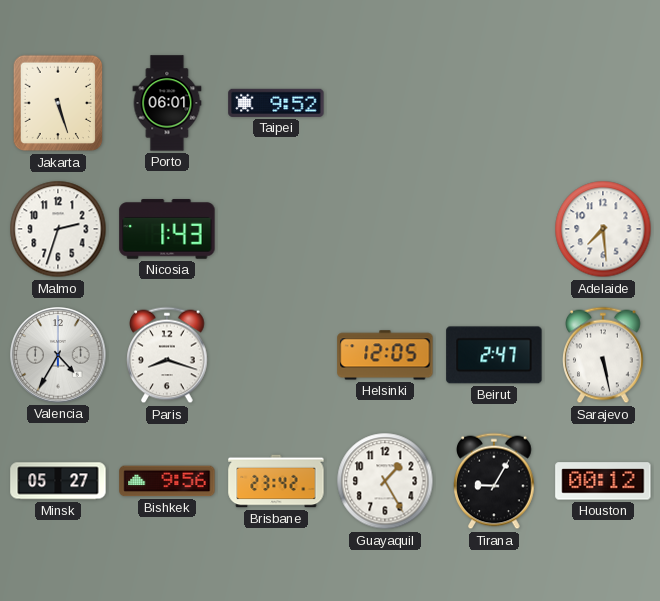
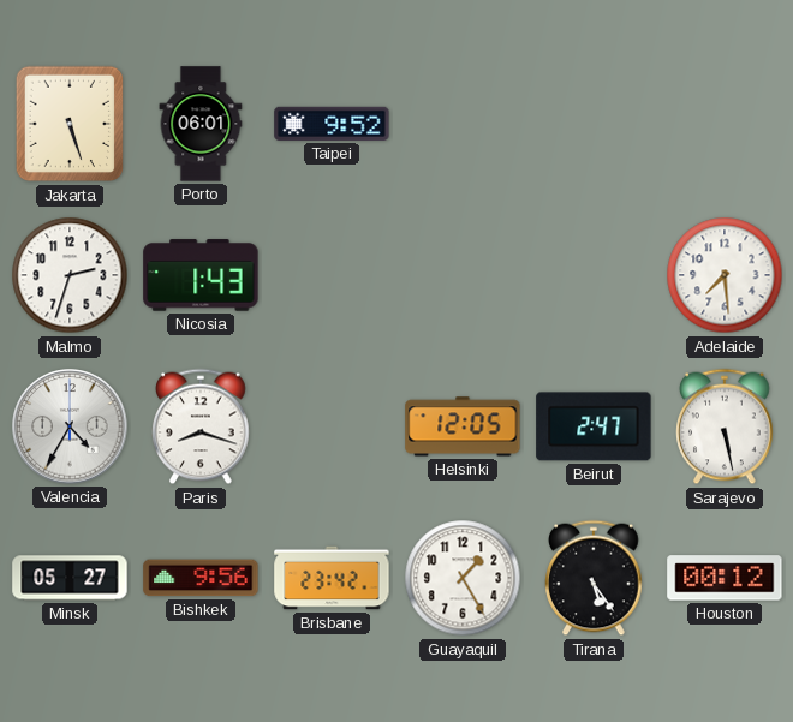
Tirana: 9:05 -> 5:24
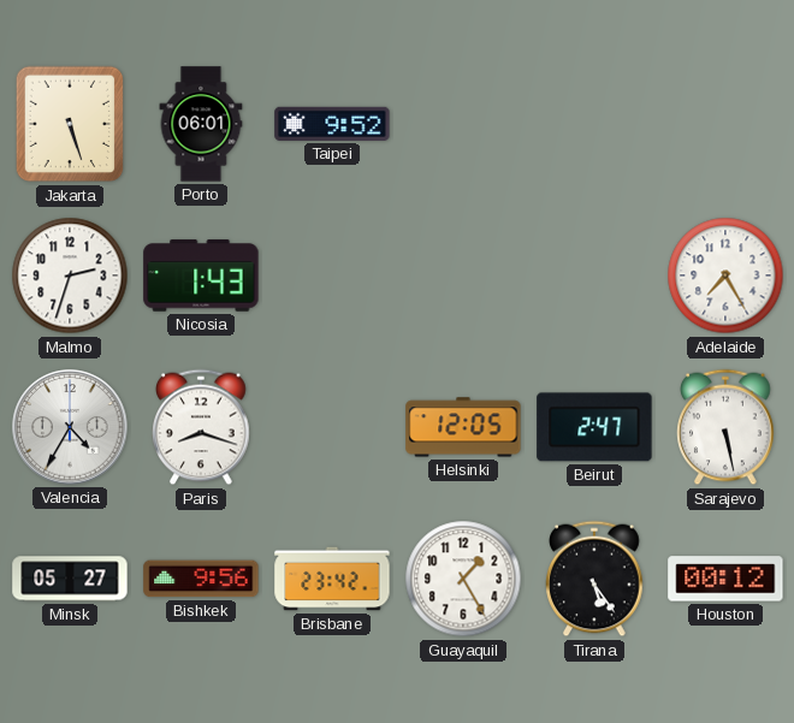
Adelaide: 7:29 -> 7:25
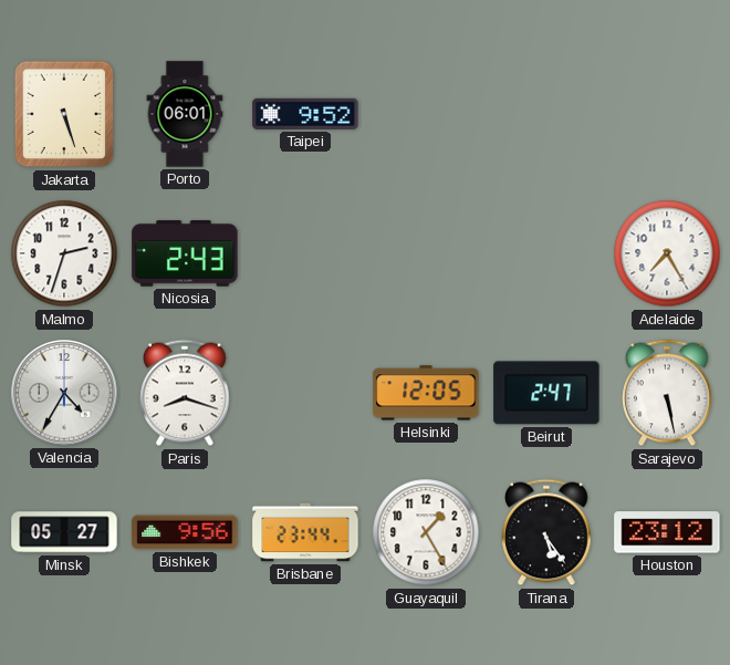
Nicosia: 1:43 -> 2:43
Brisbane: 23:42 -> 23:44
Houston: 00:12 -> 23:12
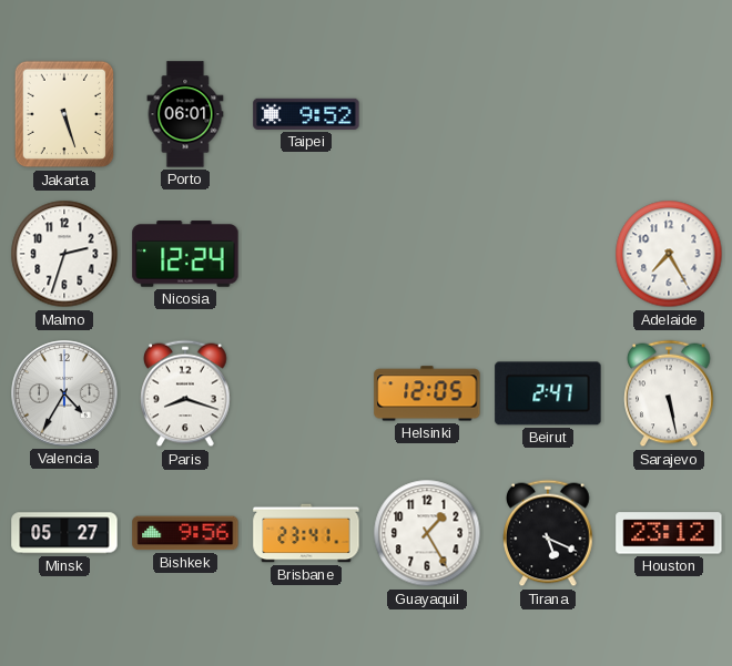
Nicosia: 2:43 -> 12:24
Brisbane: 23:44 -> 23:41
Tirana: 5:24 -> 5:19
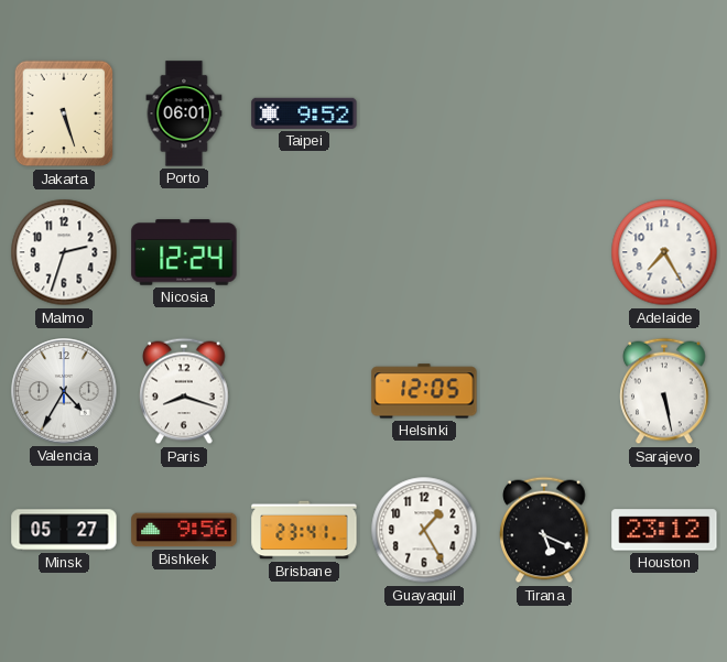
Beirut: 2:47 -> none
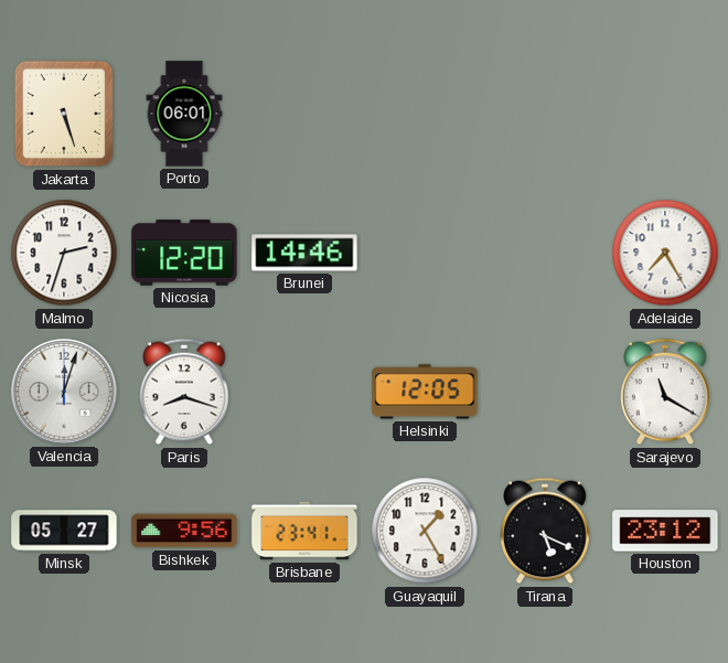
Taipei: 9:52 -> none
Nicosia: 12:24 -> 12:20
Brunei: none -> 14:46
Valencia: 4:35 -> 12:03
Sarajevo: 5:28 -> 11:20
